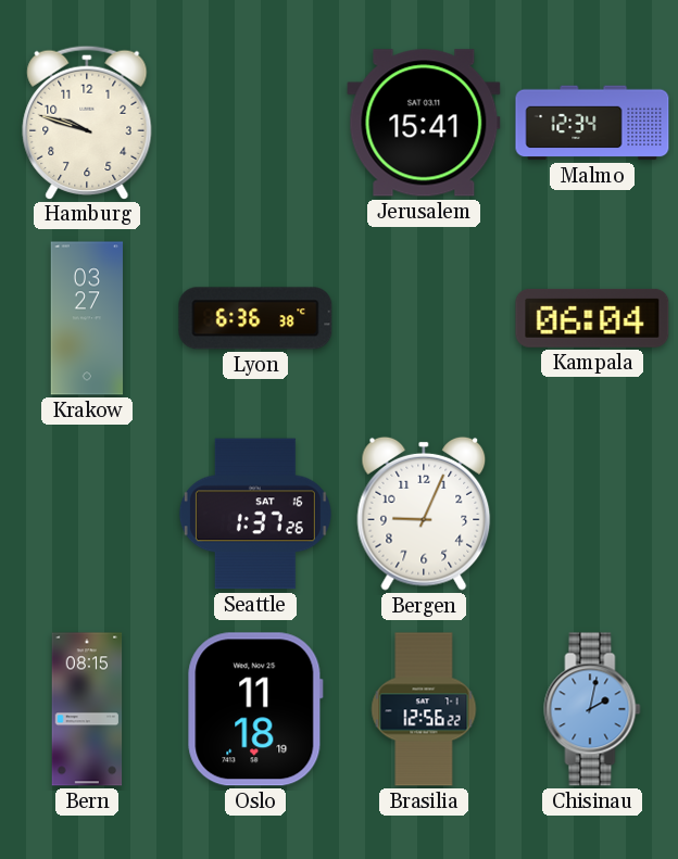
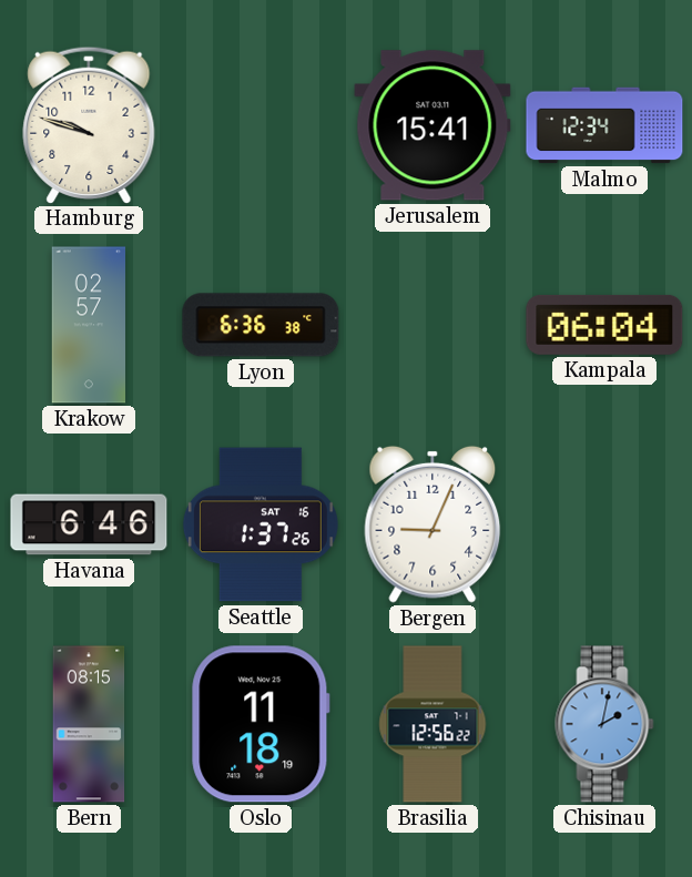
Krakow: 03:27 -> 02:57
Havana: none -> 6:46
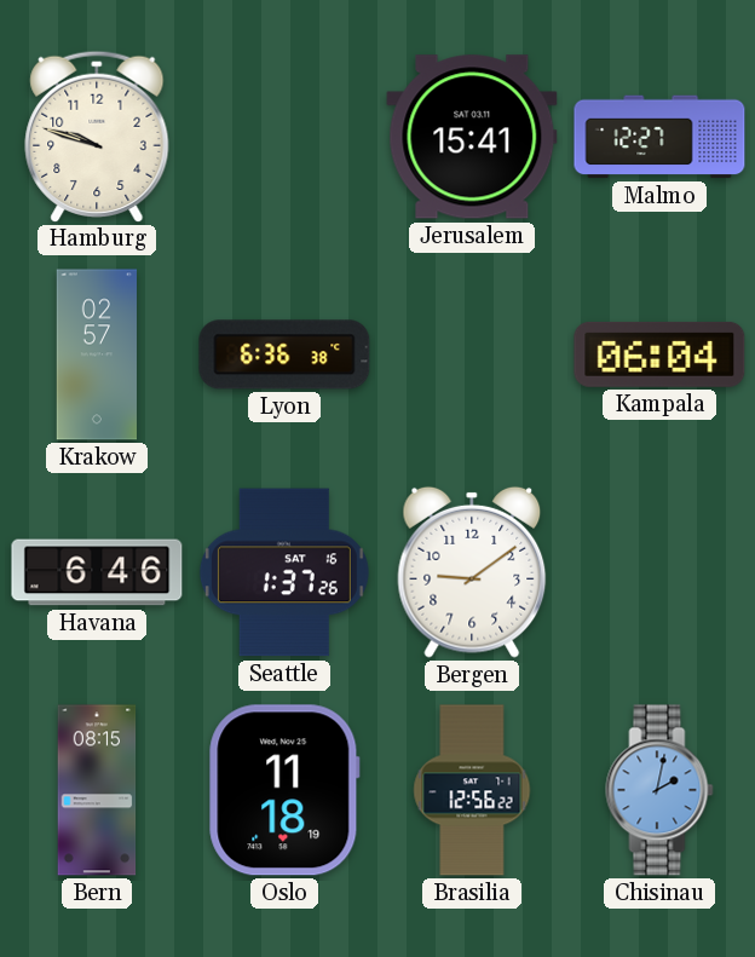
Malmo: 12:34 -> 12:27
Bergen: 9:04 -> 9:09
